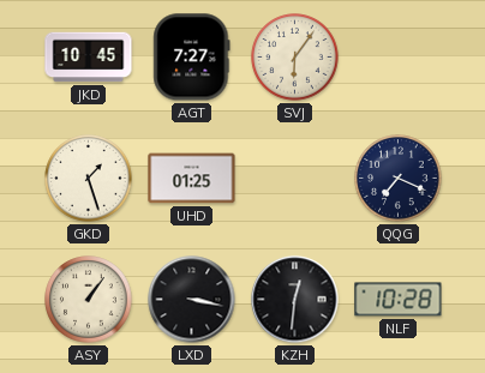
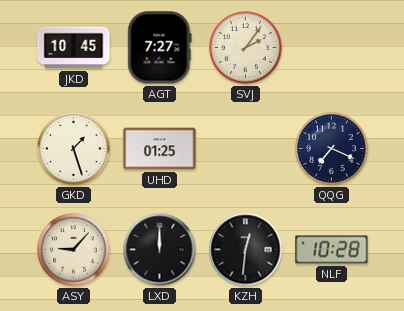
SVJ: 6:06 -> 2:06
ASY: 1:06 -> 9:07
LXD: 3:17 -> 12:00
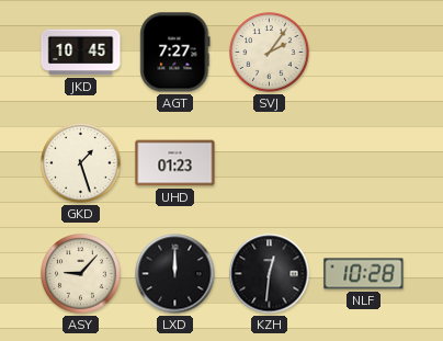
UHD: 01:25 -> 01:23
QQG: 7:19 -> none
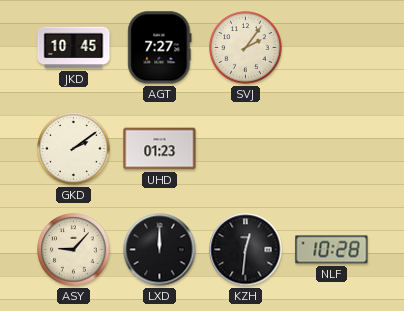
GKD: 1:27 -> 2:09
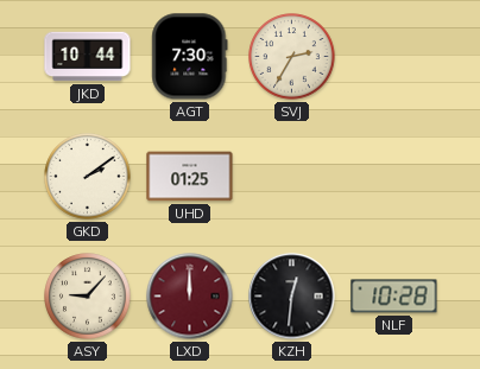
JKD: 10:45 -> 10:44
AGT: 7:27 -> 7:30
SVJ: 2:06 -> 2:35
UHD: 01:23 -> 01:25
LXD dial: black -> burgundy
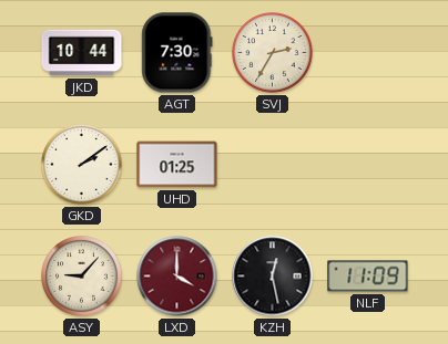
LXD: 12:00 -> 4:00
KZH: 12:31 -> 12:28
NLF: 10:28 -> 11:09
